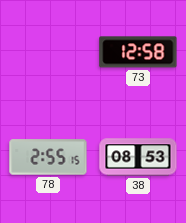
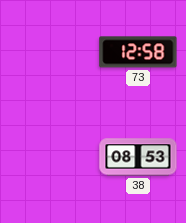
78: 2:55 -> none
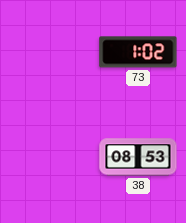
73: 12:58 -> 1:02
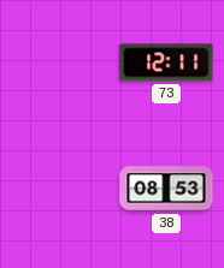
73: 1:02 -> 12:11
